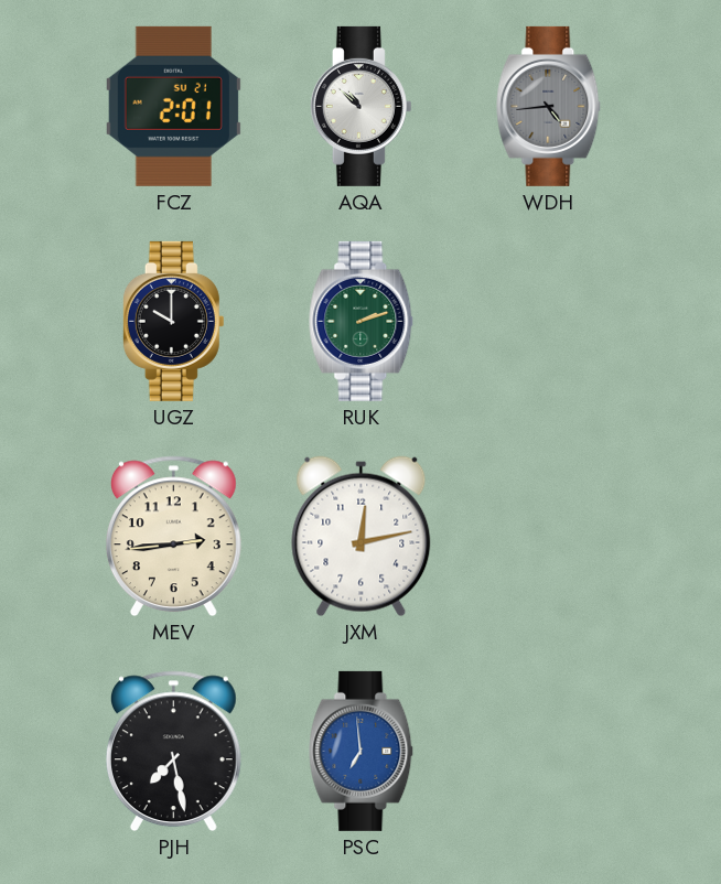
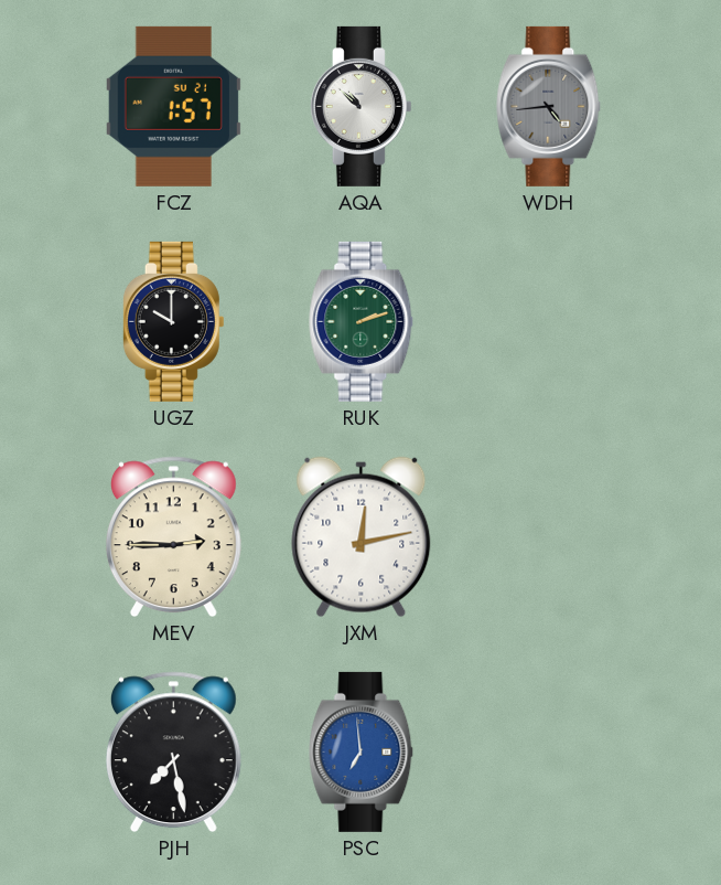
FCZ: 2:01 -> 1:57
MEV: 2:44 -> 2:45
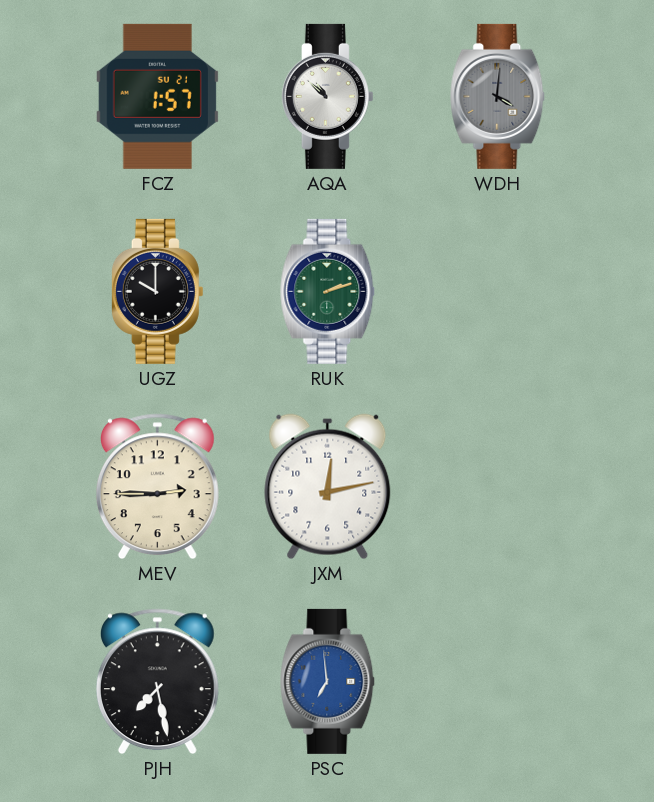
WDH: 4:44 -> 4:01
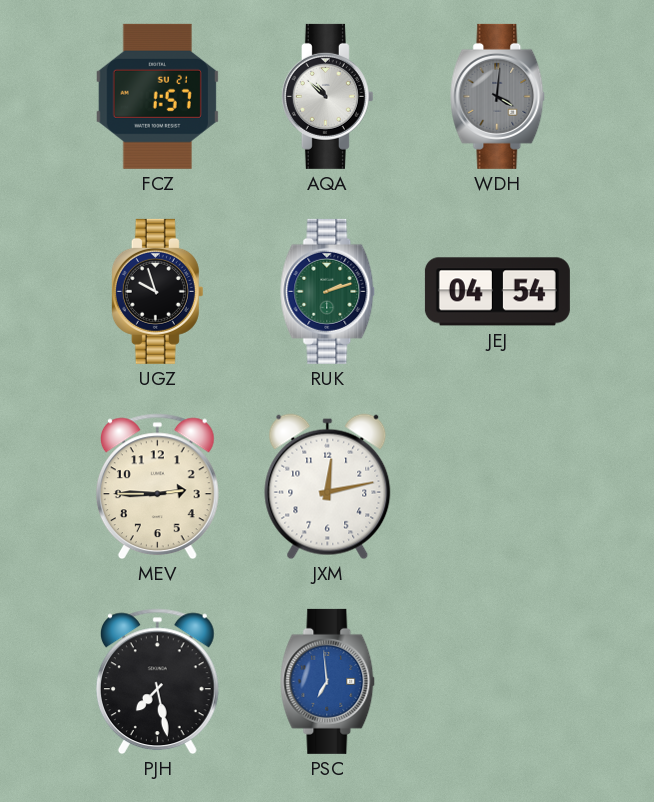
UGZ: 10:00 -> 9:57
JEJ: none -> 04:54
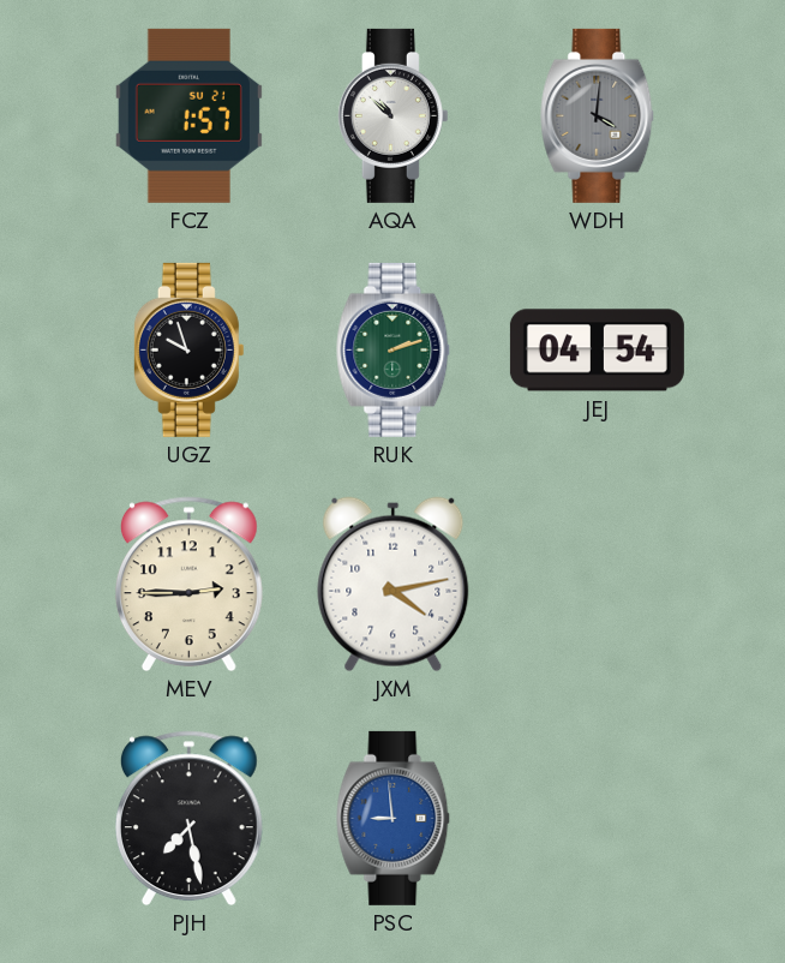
JXM: 12:13 -> 4:13
PSC: 6:59 -> 8:59
